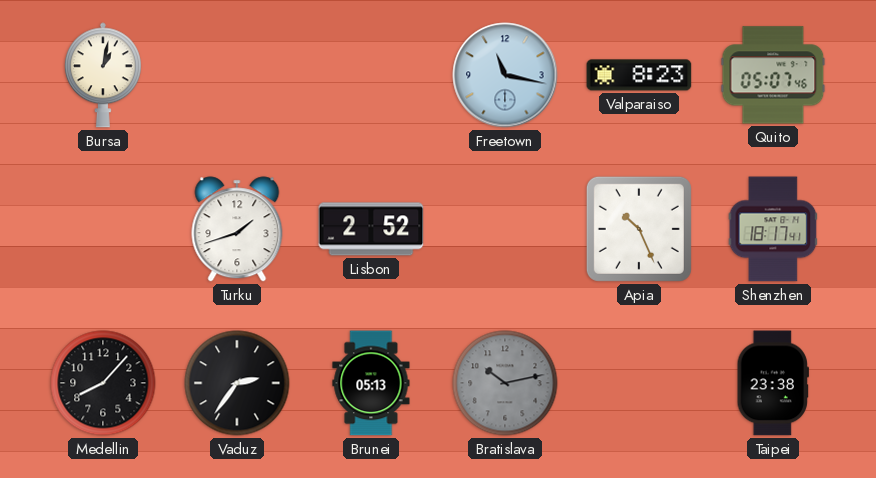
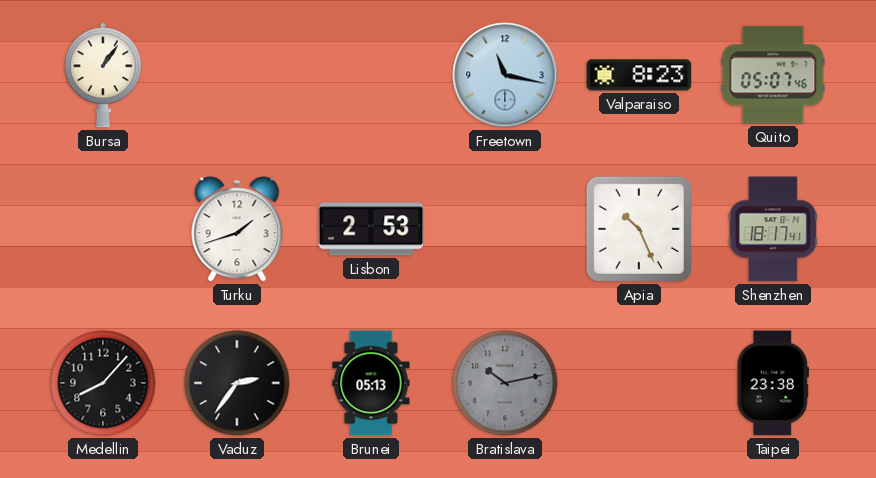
Bursa: 1:02 -> 1:06
Lisbon: 2:52 -> 2:53
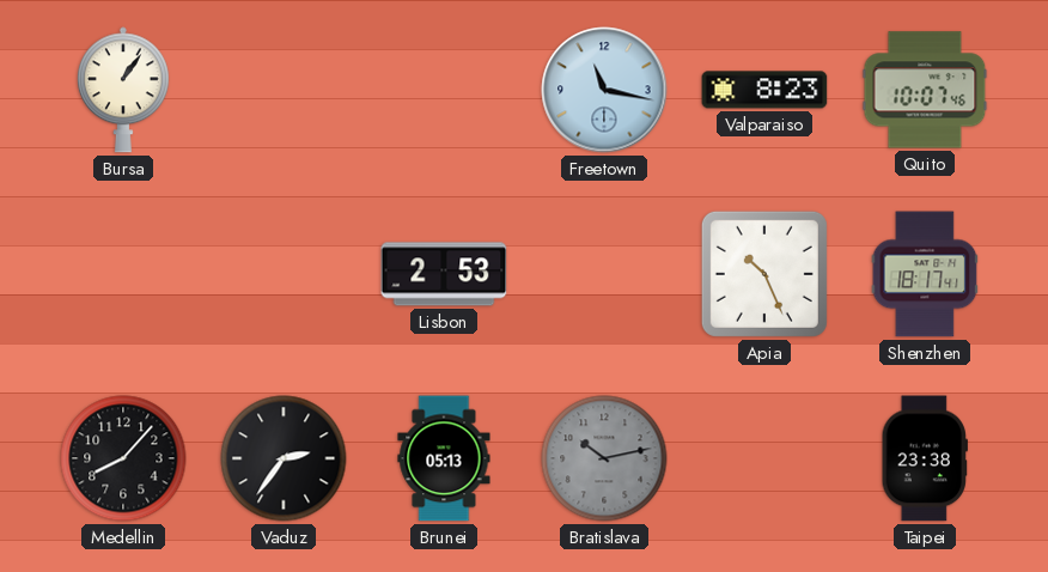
Quito: 05:07 -> 10:07
Turku: 1:42 -> none
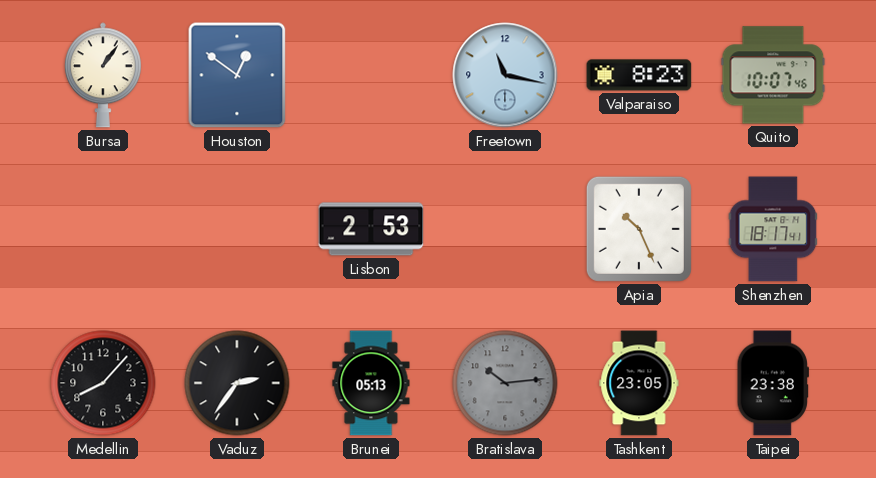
Houston: none -> 12:51
Bratislava: 10:13 -> 10:14
Tashkent: none -> 23:05
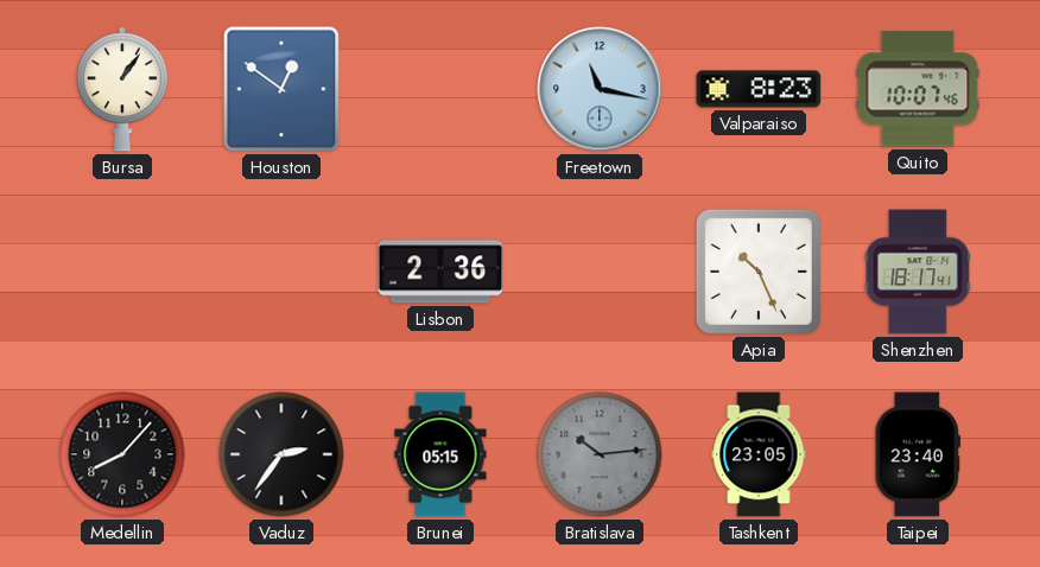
Lisbon: 2:53 -> 2:36
Brunei: 05:13 -> 05:15
Taipei: 23:38 -> 23:40
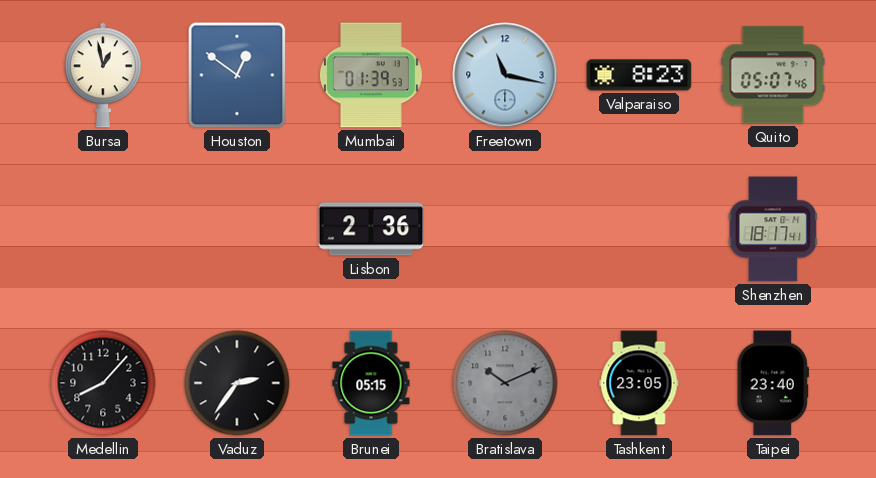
Bursa: 1:06 -> 12:58
Mumbai: none -> 01:39
Quito: 10:07 -> 05:07
Apia: 10:26 -> none
Bratislava: 10:14 -> 10:11
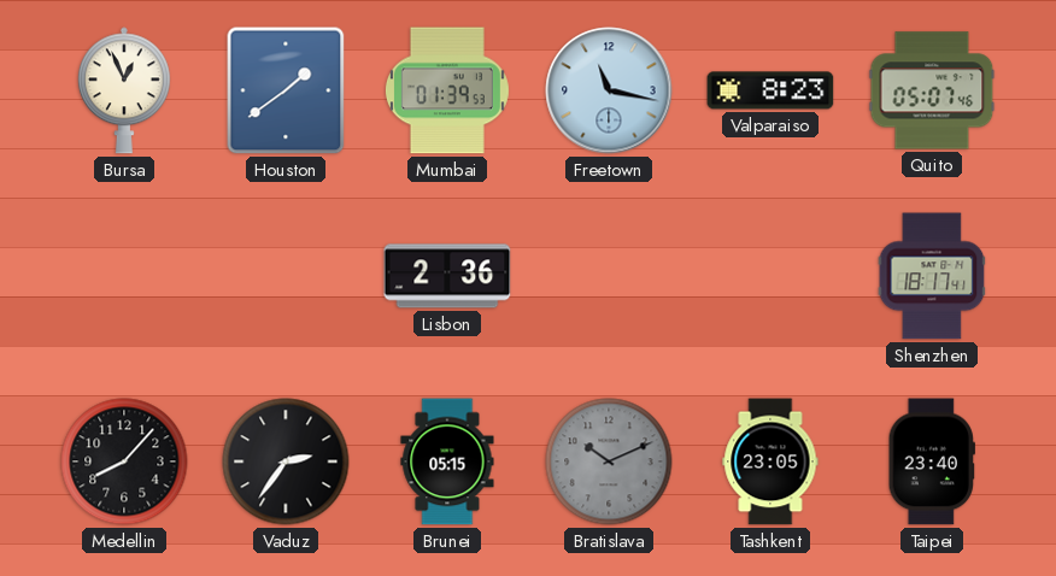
Bursa: 12:58 -> 12:56
Houston: 12:51 -> 1:39
